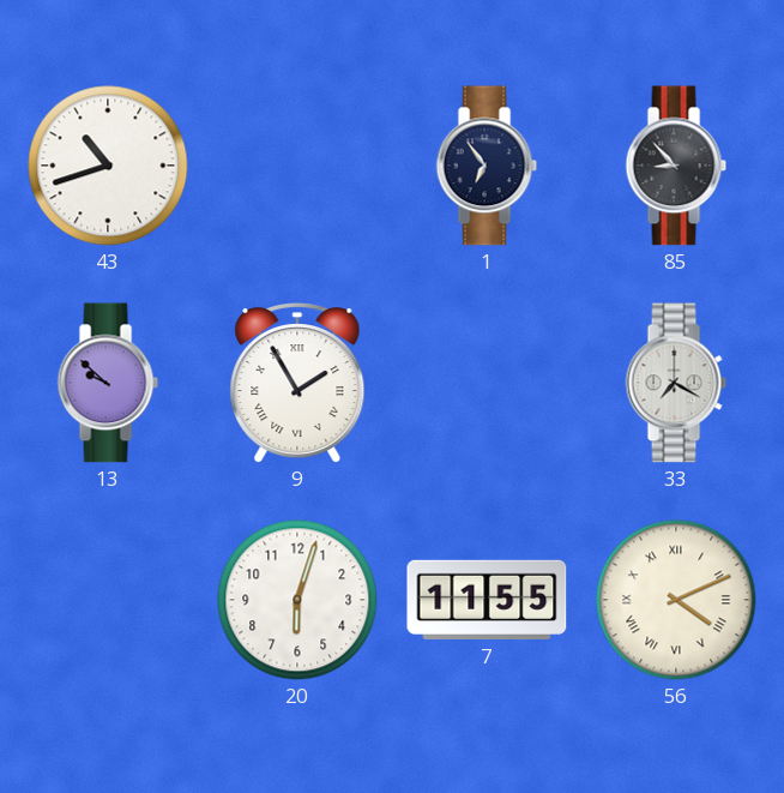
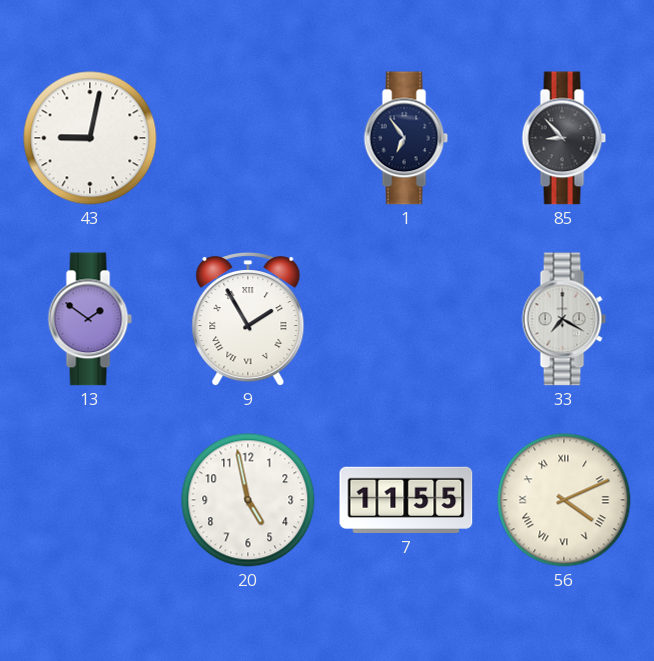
43: 10:42 -> 9:02
13: 9:52 -> 1:51
20: 6:03 -> 4:58
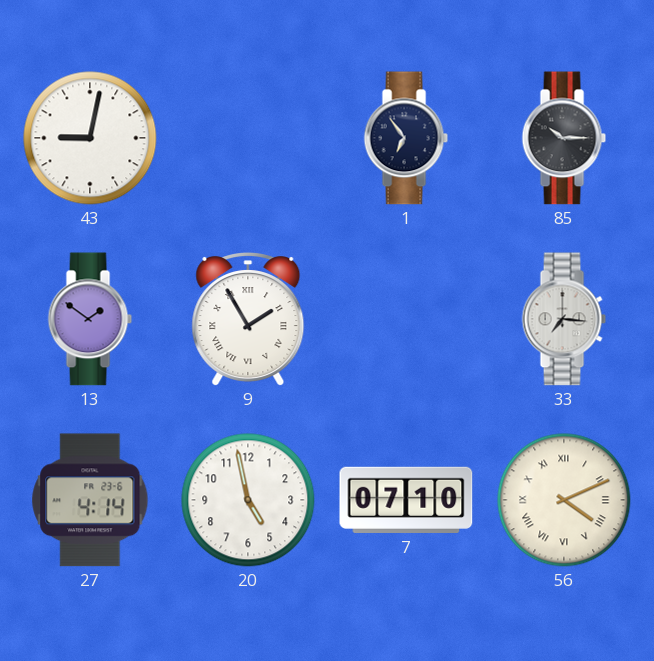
85: 8:53 -> 10:15
33: 7:20 -> 7:16
27: none -> 4:14
7: 11:55 -> 07:10
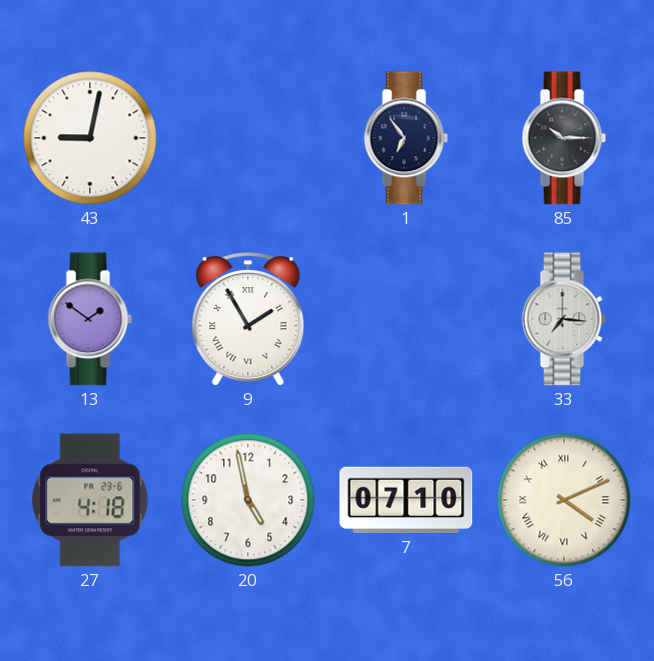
27: 4:14 -> 4:18
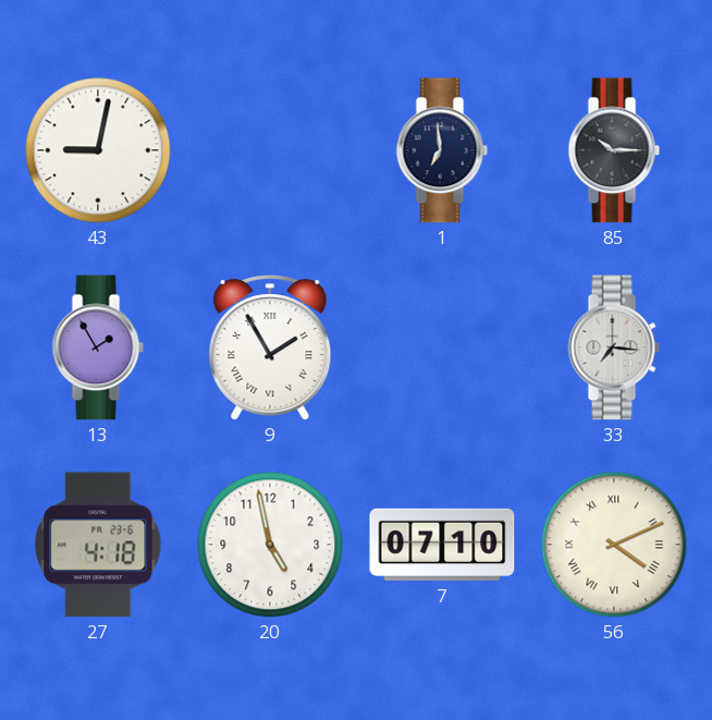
1: 6:54 -> 6:59
13: 1:51 -> 1:55
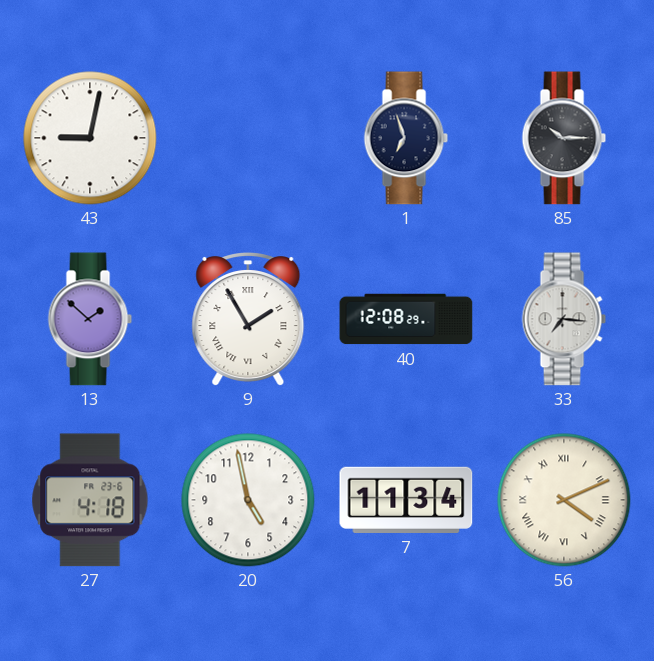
1: 6:59 -> 6:57
13: 1:55 -> 1:52
40: none -> 12:08
7: 07:10 -> 11:34
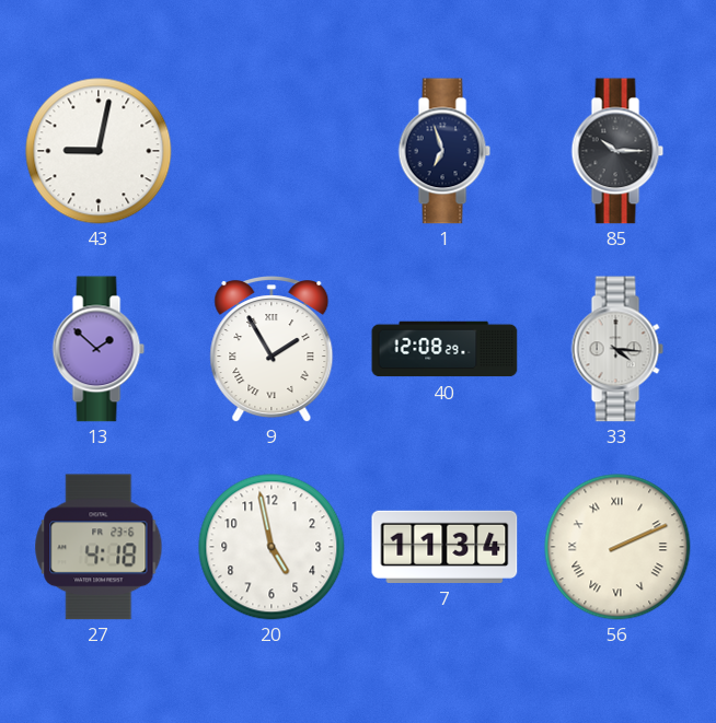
33: 7:16 -> 4:16
56: 4:11 -> 2:11
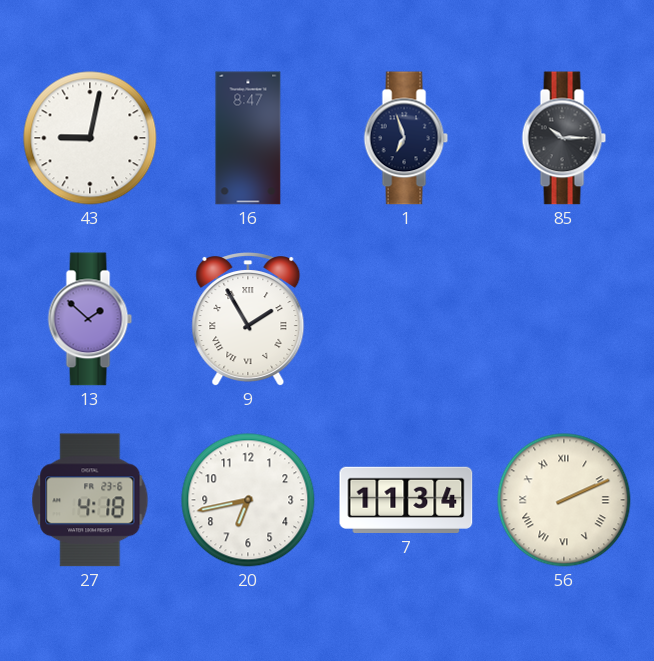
16: none -> 8:47
40: 12:08 -> none
33: 4:16 -> none
20: 4:58 -> 6:43
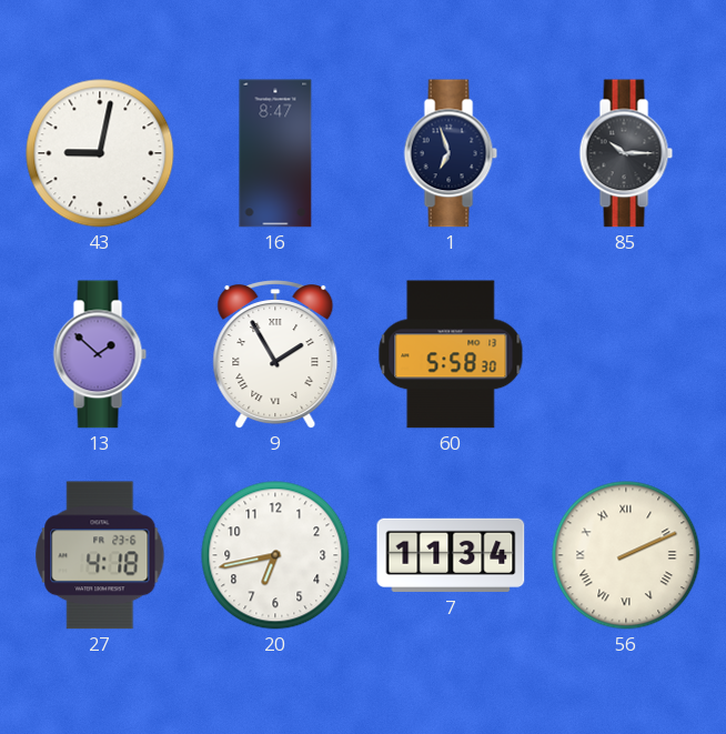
60: none -> 5:58
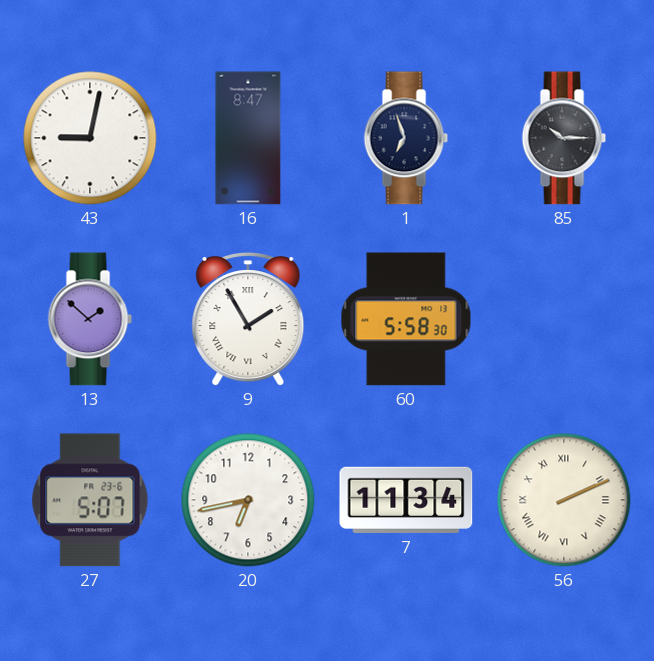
27: 4:18 -> 5:07
